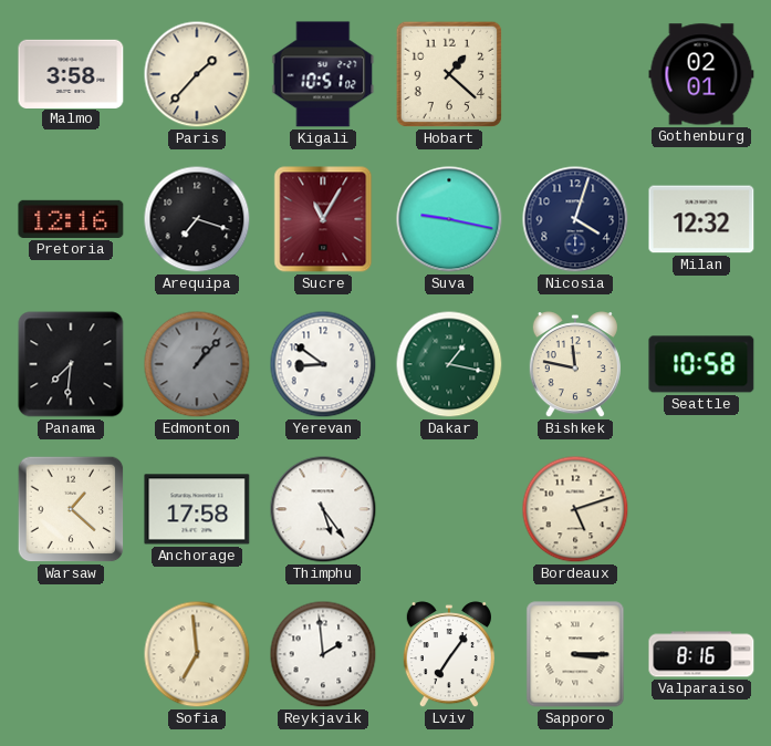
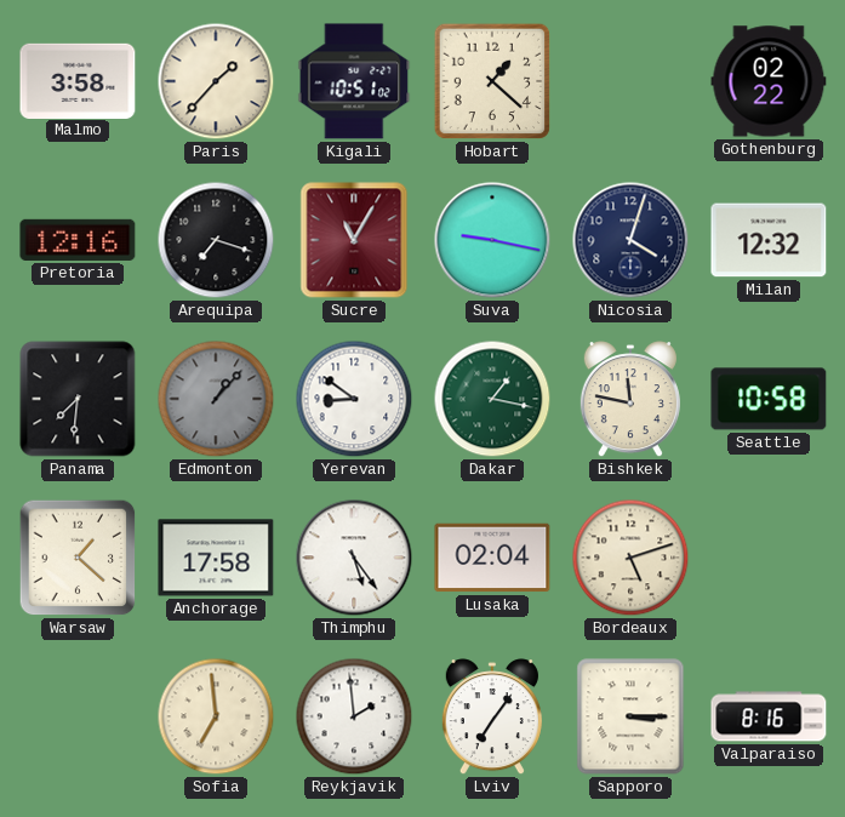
Gothenburg: 02:01 -> 02:22
Lusaka: none -> 02:04
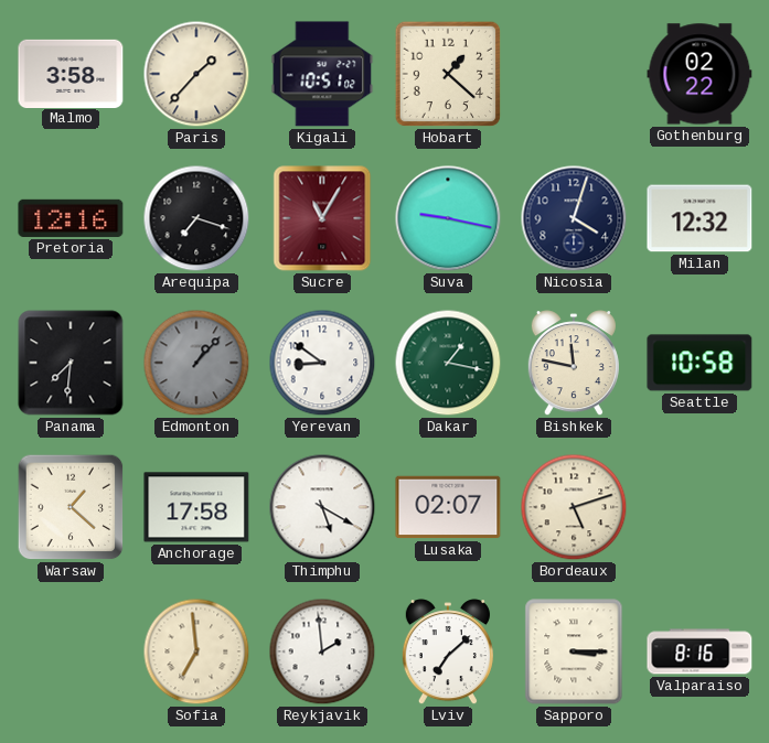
Thimphu: 5:24 -> 5:20
Lusaka: 02:04 -> 02:07
Lviv: 7:06 -> 7:08
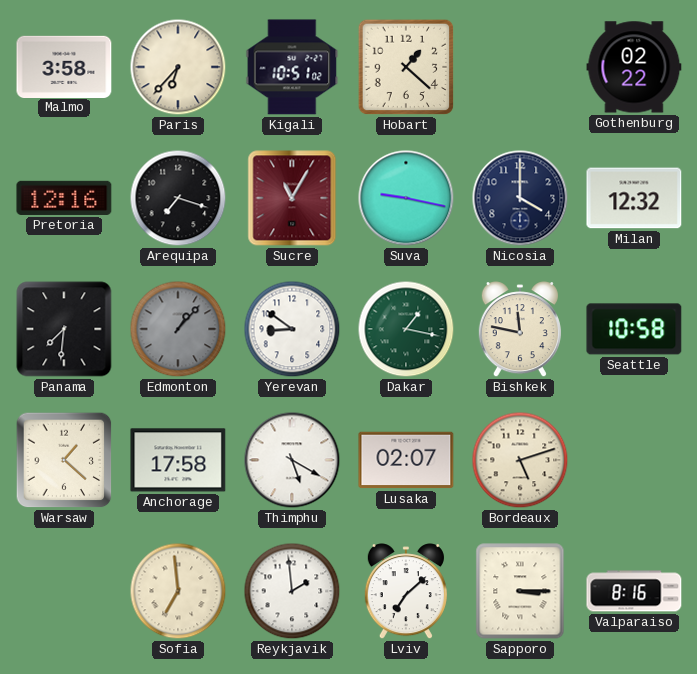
Paris: 1:37 -> 6:37
Nicosia: 4:03 -> 4:00
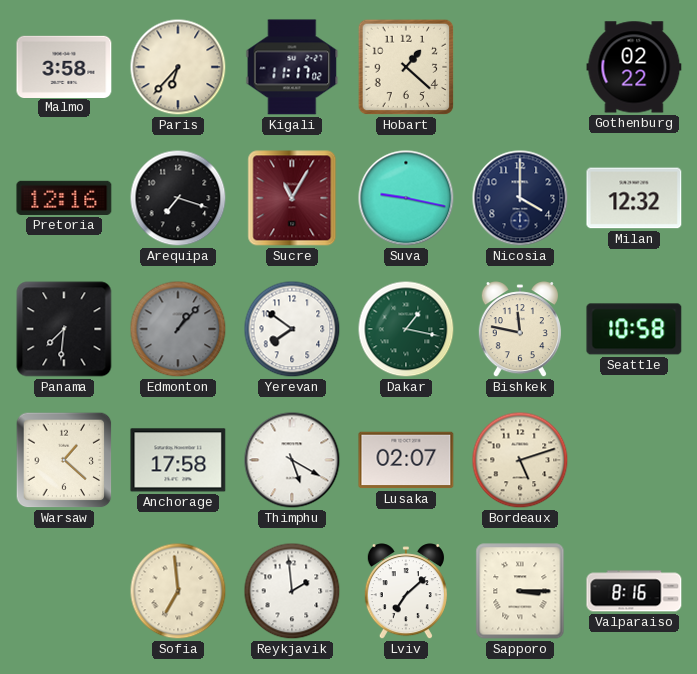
Kigali: 10:51 -> 11:17
Yerevan: 8:51 -> 7:51
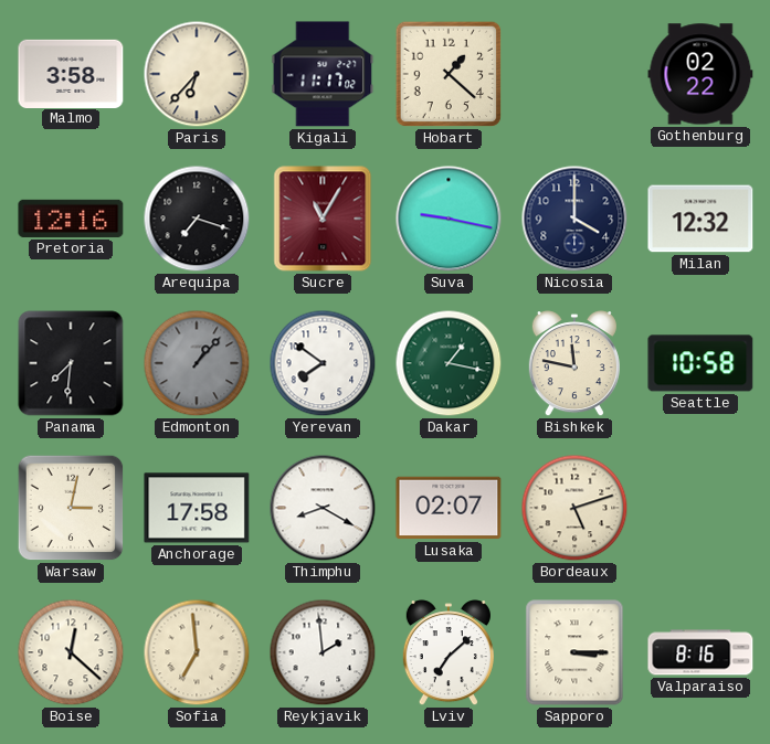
Warsaw: 1:22 -> 3:02
Thimphu: 5:20 -> 8:20
Boise: none -> 12:22
